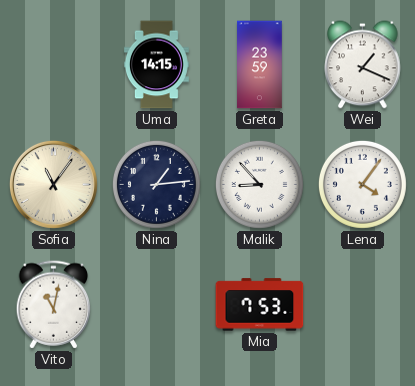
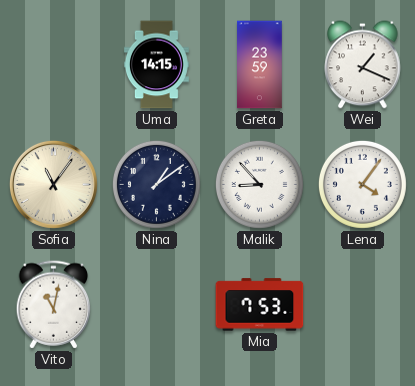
Nina: 1:14 -> 1:09
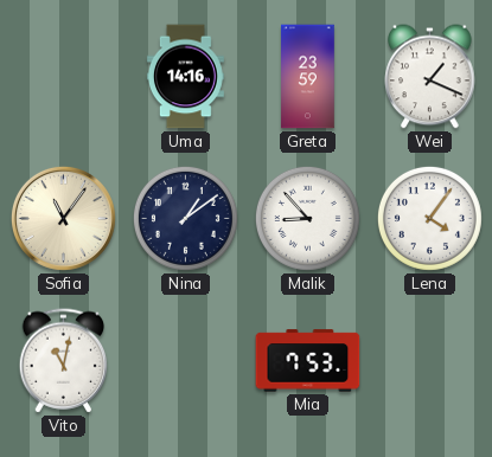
Uma: 14:15 -> 14:16
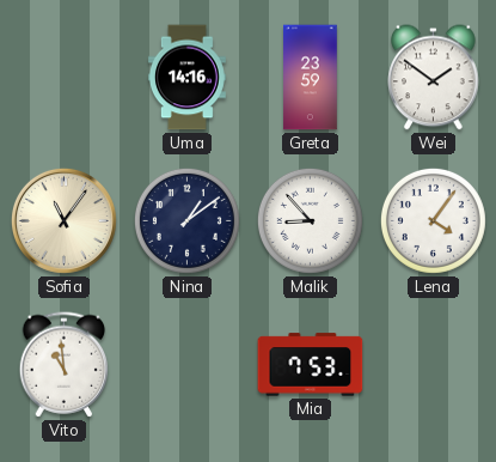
Wei: 1:19 -> 1:51
Vito: 11:02 -> 10:59
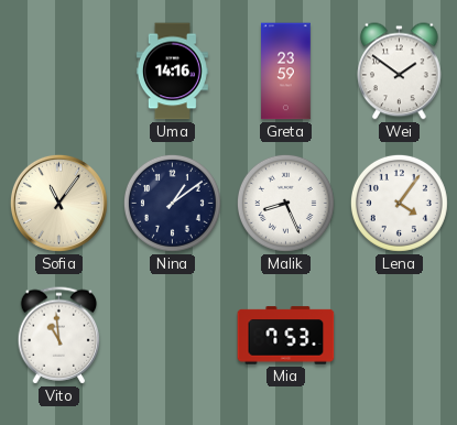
Malik: 8:53 -> 8:26
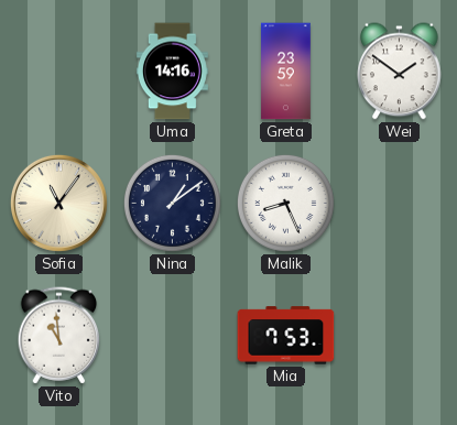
Lena: 4:06 -> none
